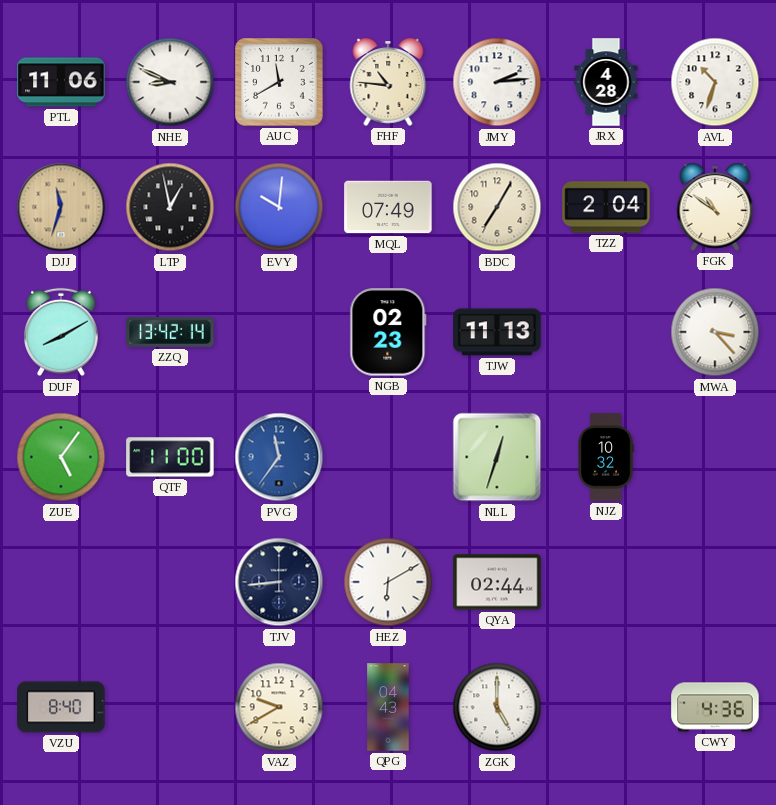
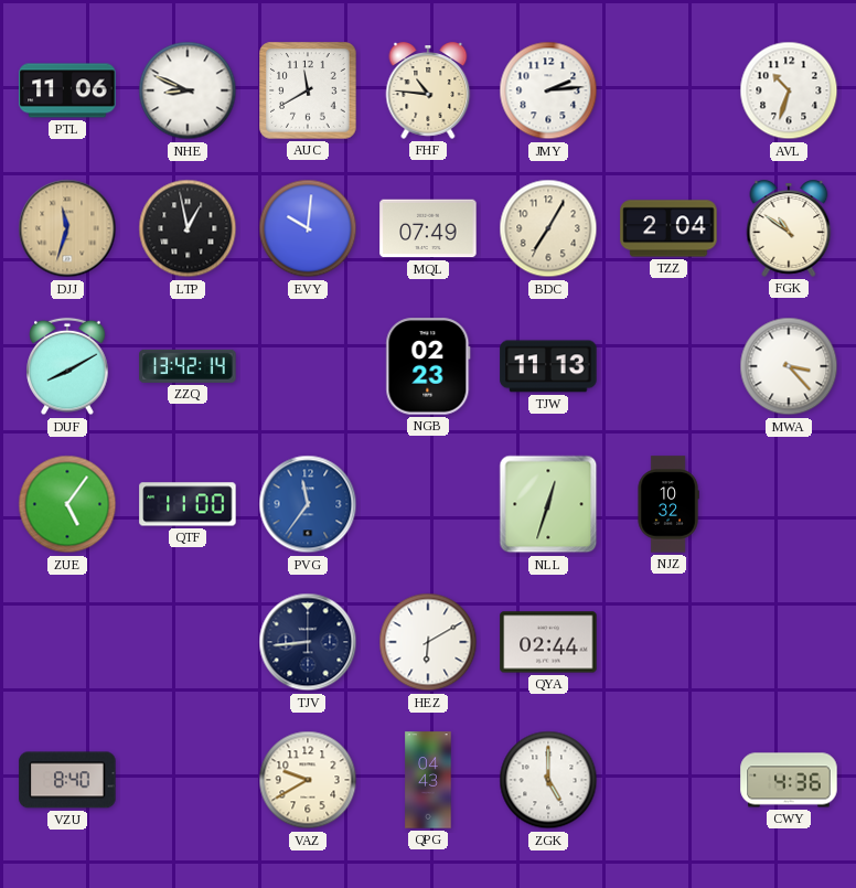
JRX: 4:28 -> none
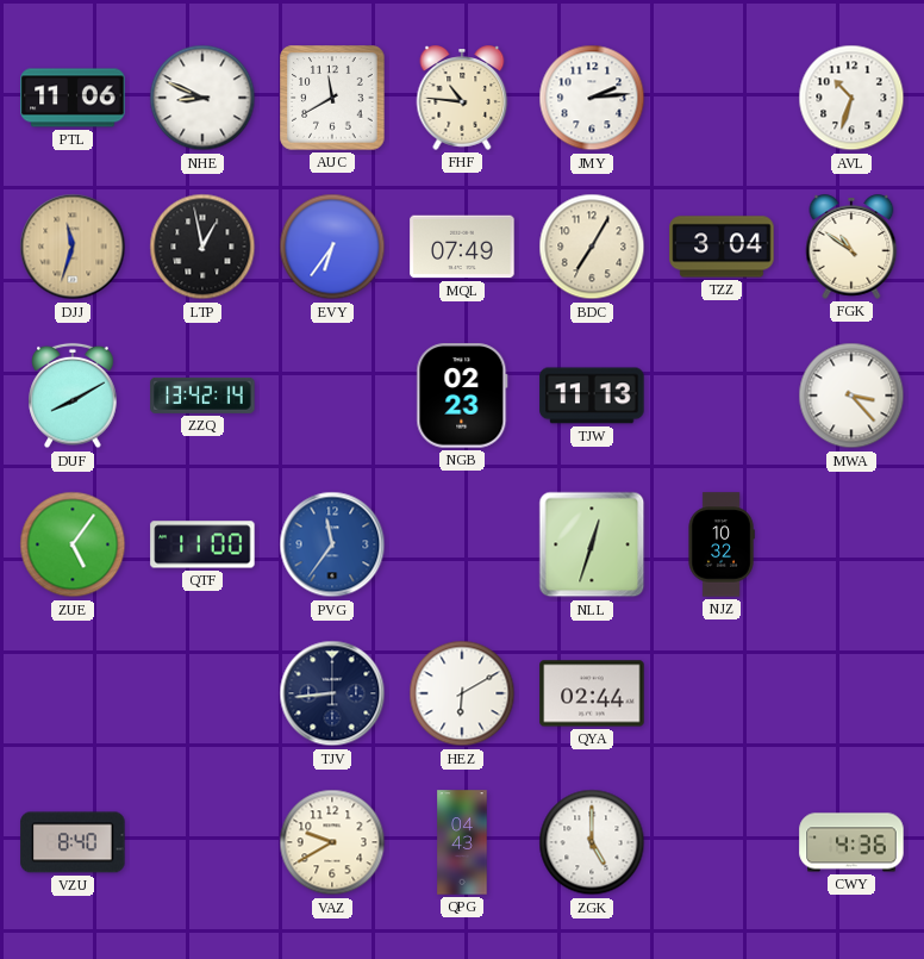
EVY: 10:01 -> 6:36
TZZ: 2:04 -> 3:04
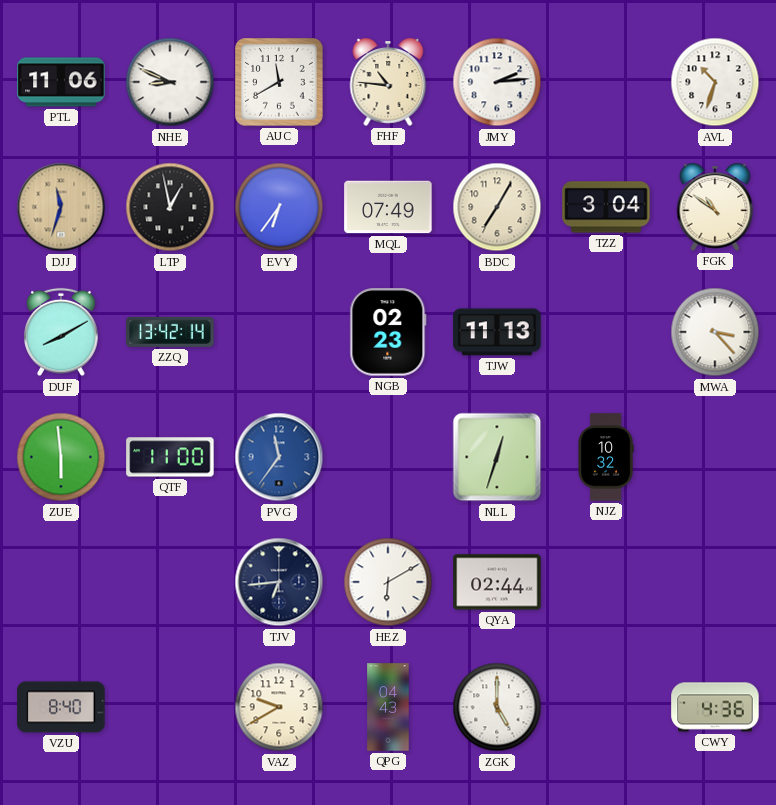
ZUE: 5:06 -> 5:59
TJV: 8:44 -> 6:44
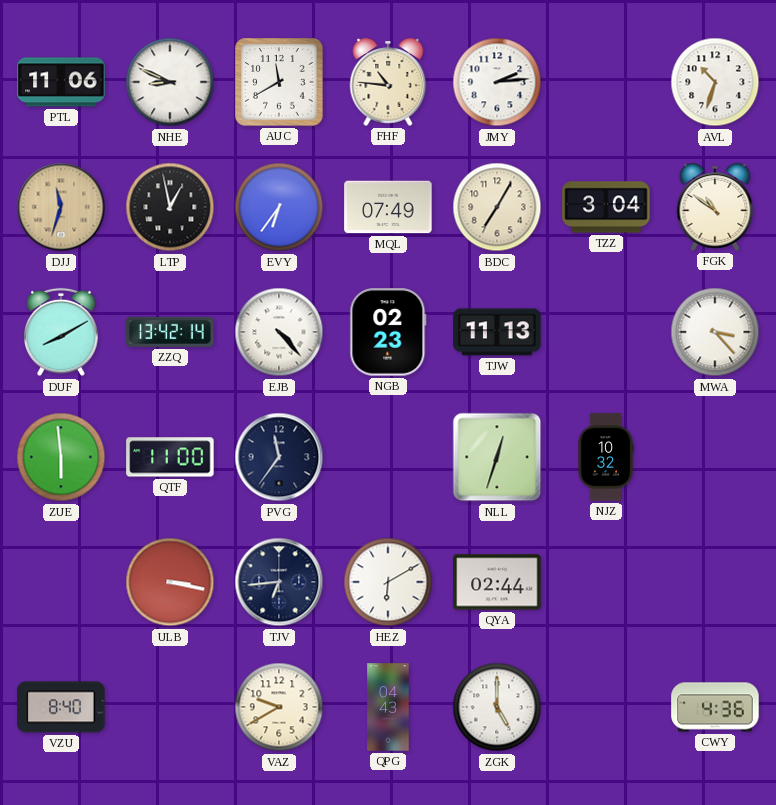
EJB: none -> 4:23
PVG dial: blue -> navy
ULB: none -> 3:17
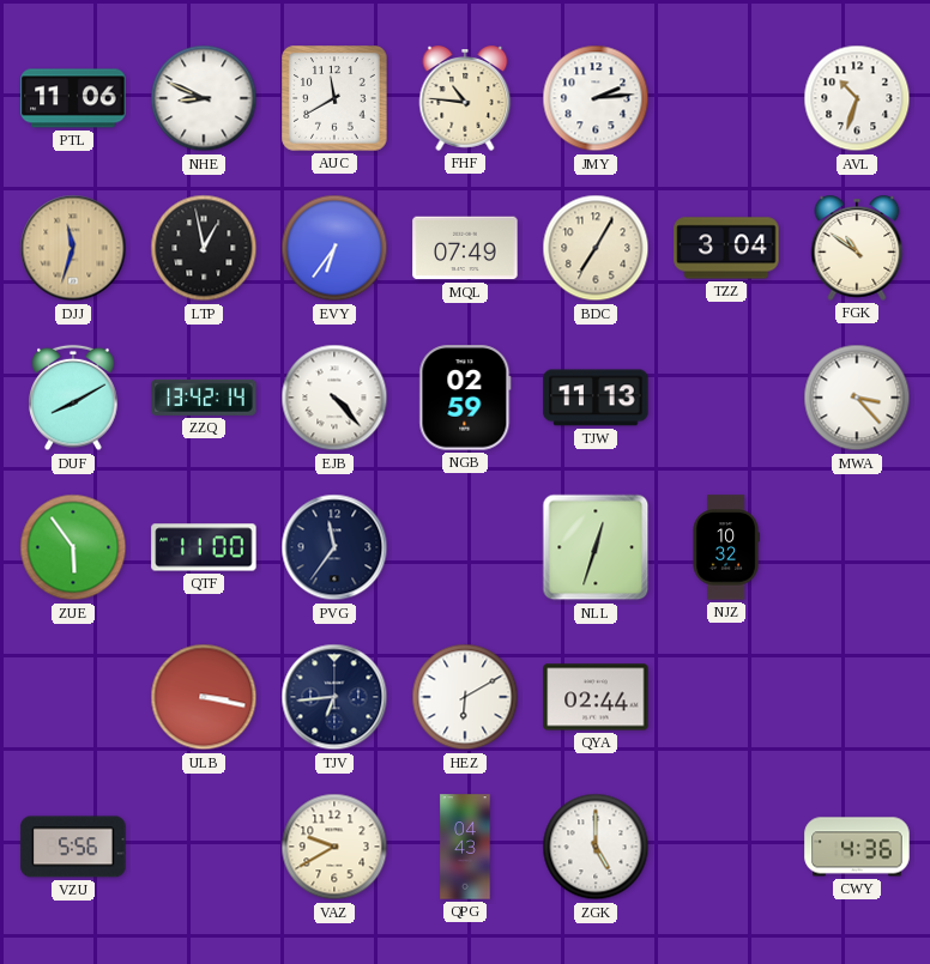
NGB: 02:23 -> 02:59
ZUE: 5:59 -> 5:54
VZU: 8:40 -> 5:56
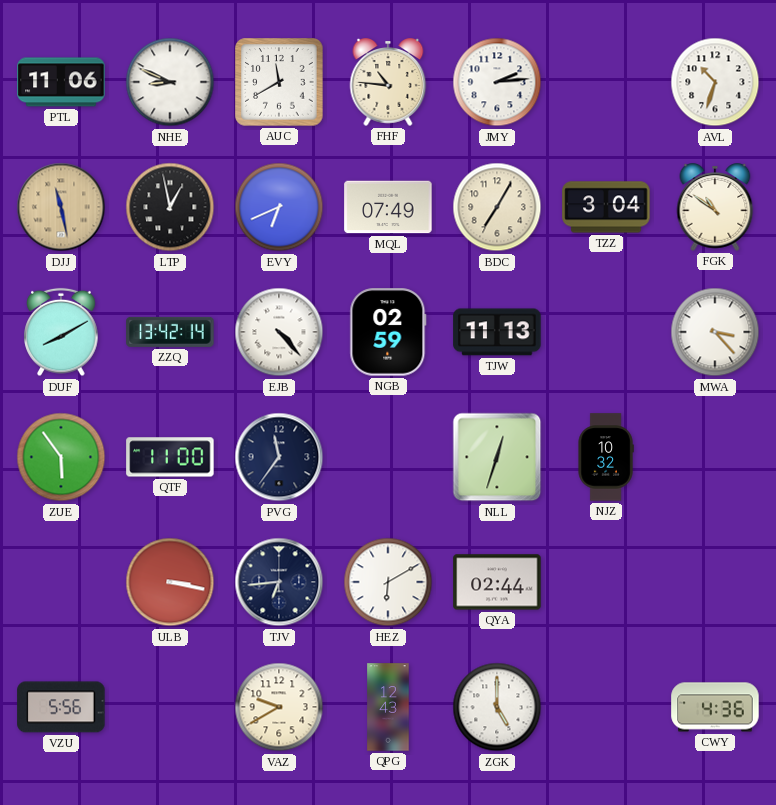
DJJ: 11:33 -> 11:28
EVY: 6:36 -> 6:41
QPG: 04:43 -> 12:43
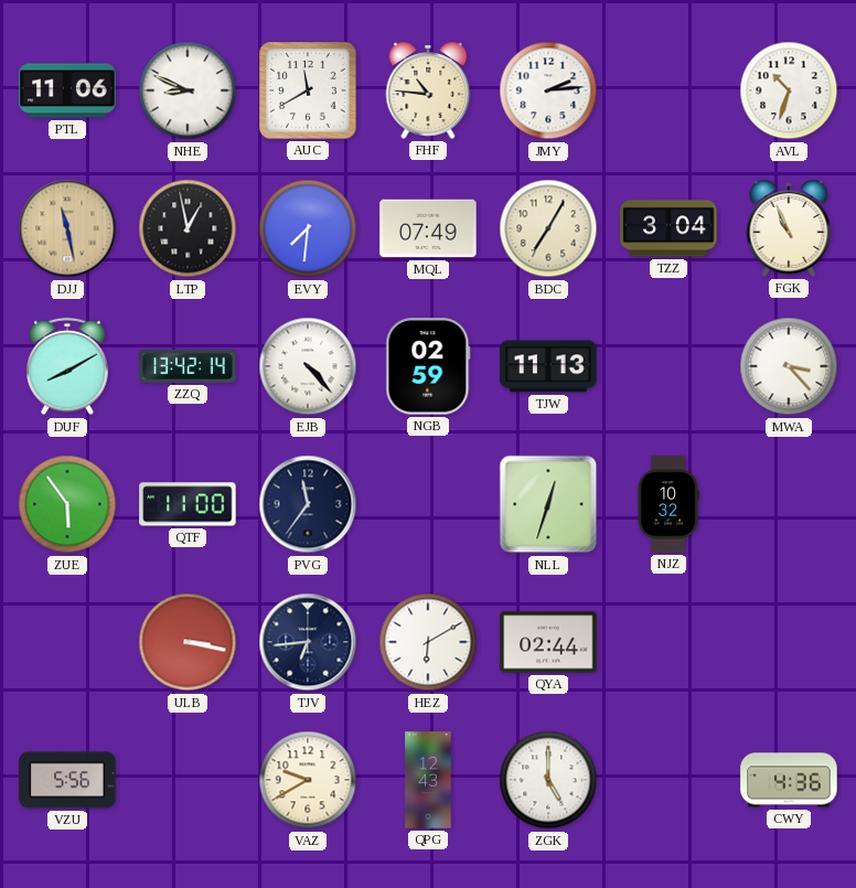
EVY: 6:41 -> 7:31
FGK: 10:51 -> 10:56
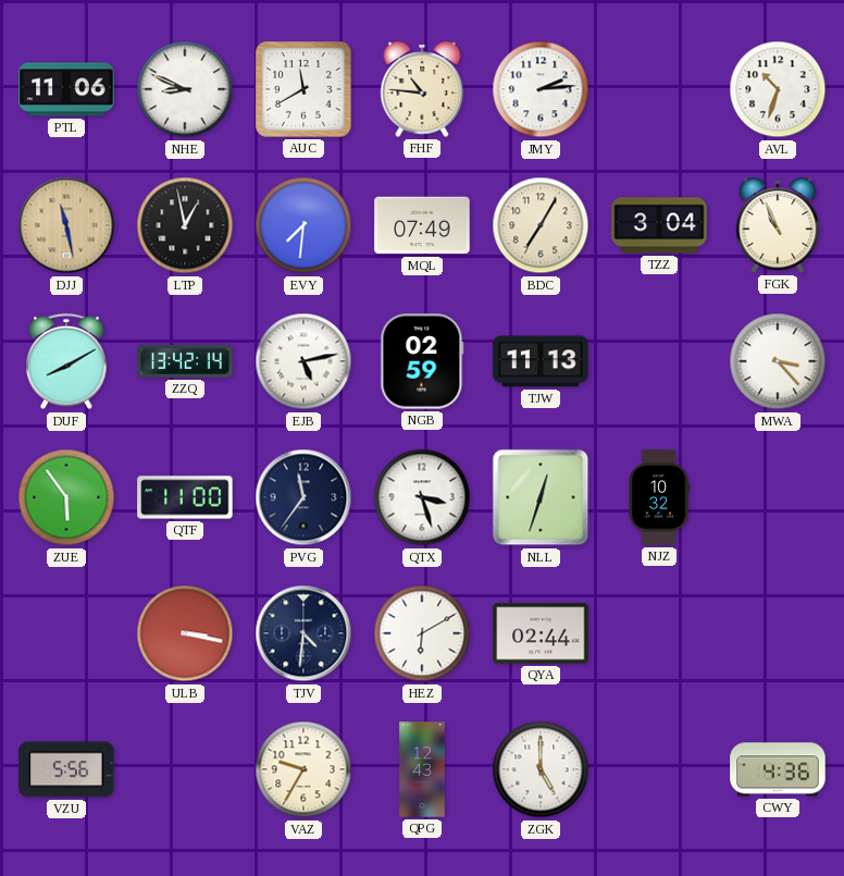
EJB: 4:23 -> 5:13
QTX: none -> 3:27
TJV: 6:44 -> 4:31
VAZ: 9:40 -> 9:35
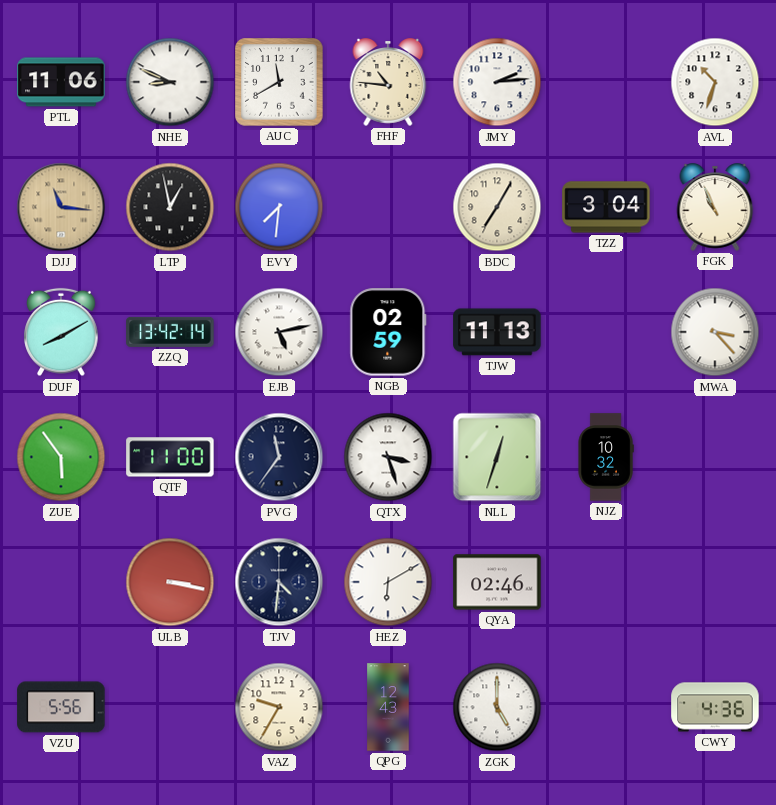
DJJ: 11:28 -> 11:16
MQL: 07:49 -> none
QYA: 02:44 -> 02:46
